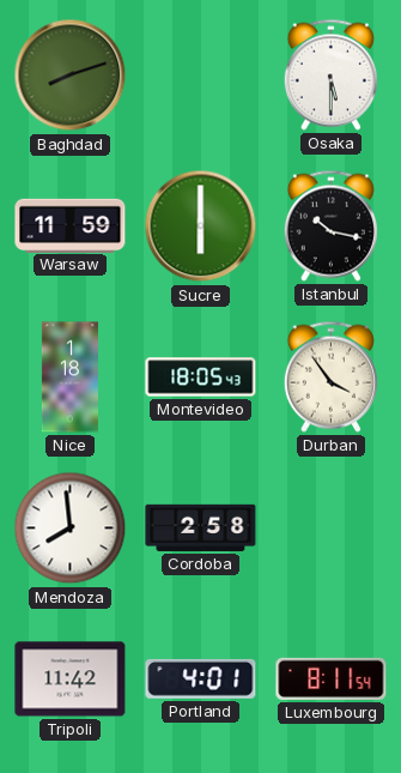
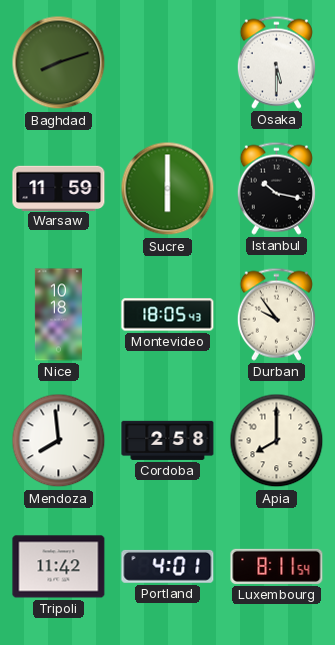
Nice: 1:18 -> 10:18
Durban: 3:54 -> 9:54
Apia: none -> 8:00
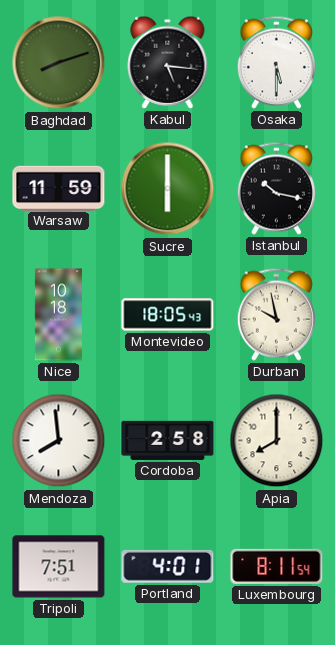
Kabul: none -> 5:16
Durban: 9:54 -> 9:58
Tripoli: 11:42 -> 7:51
